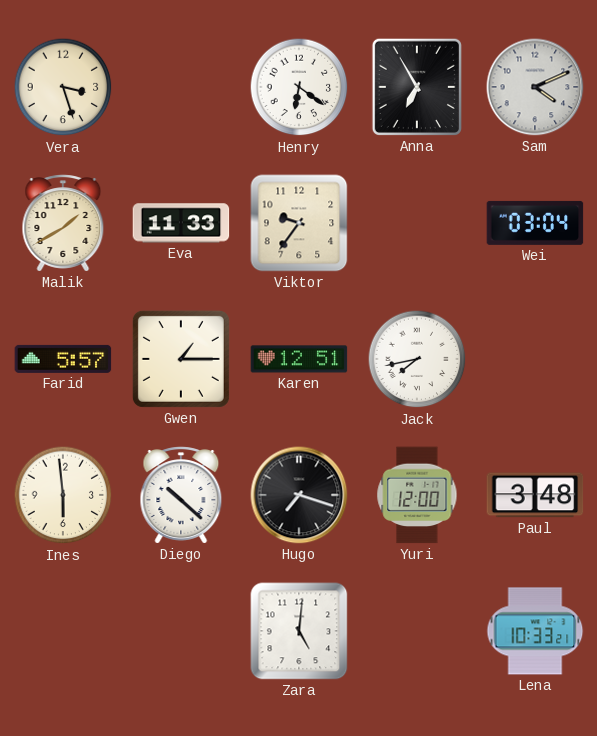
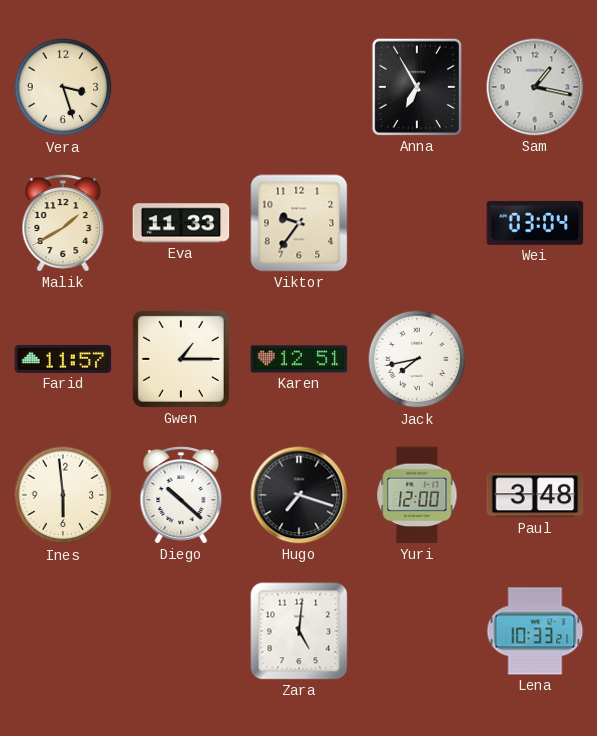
Henry: 6:21 -> none
Sam: 4:11 -> 1:17
Farid: 5:57 -> 11:57
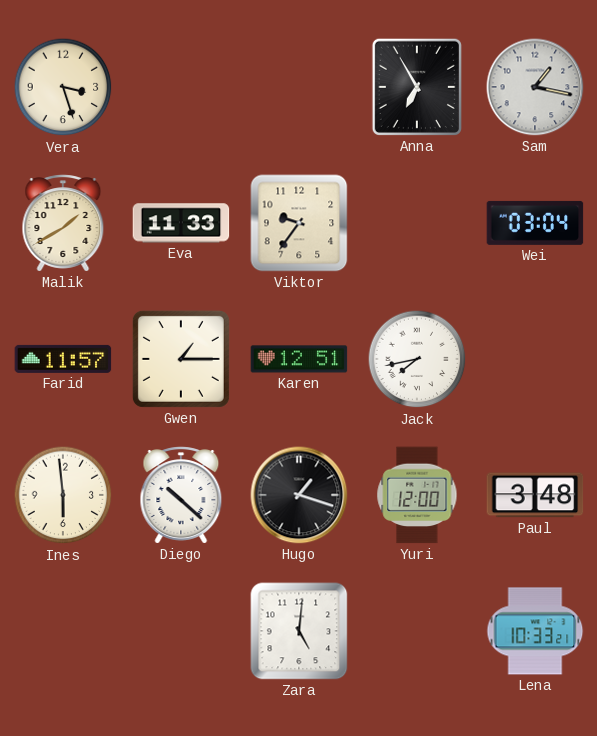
Hugo: 7:18 -> 1:18
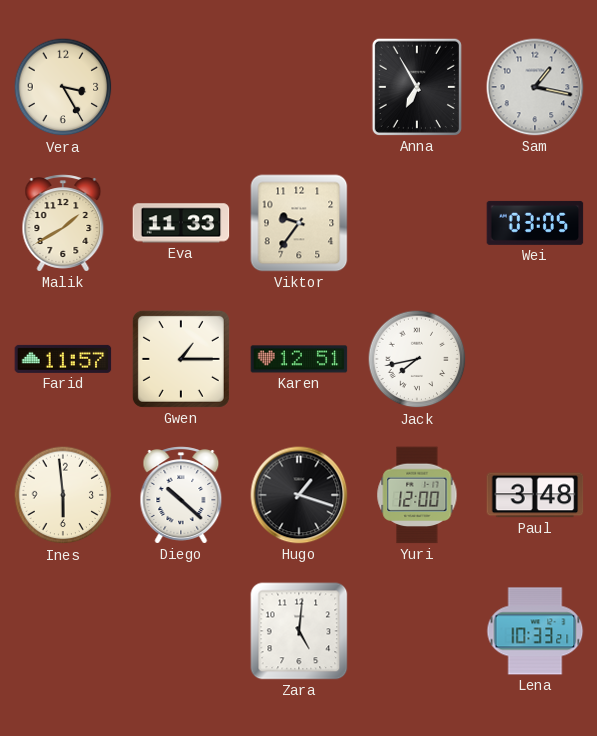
Vera: 3:27 -> 3:25
Wei: 03:04 -> 03:05
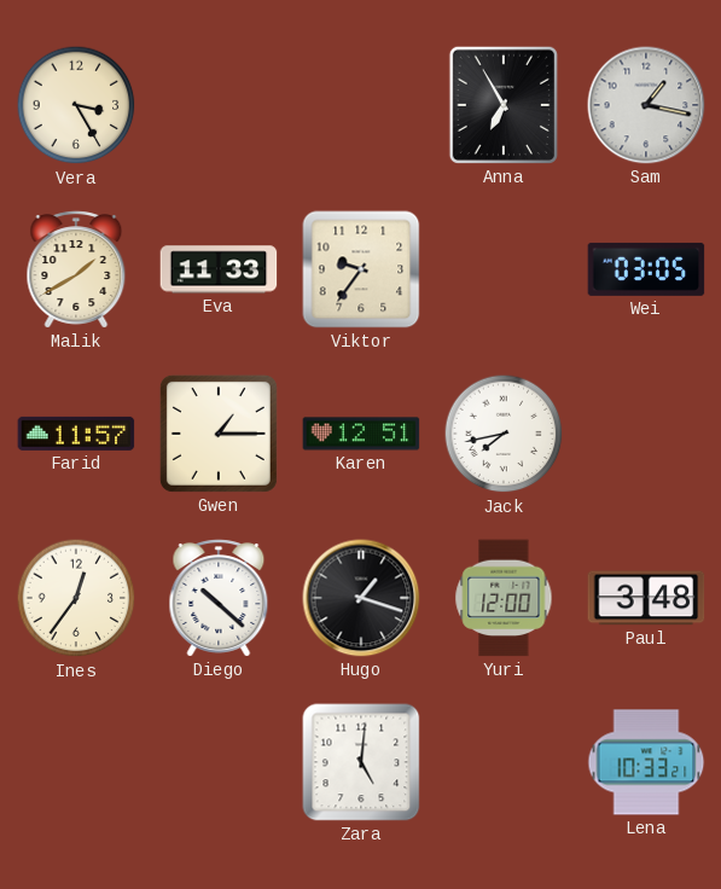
Ines: 5:59 -> 12:36
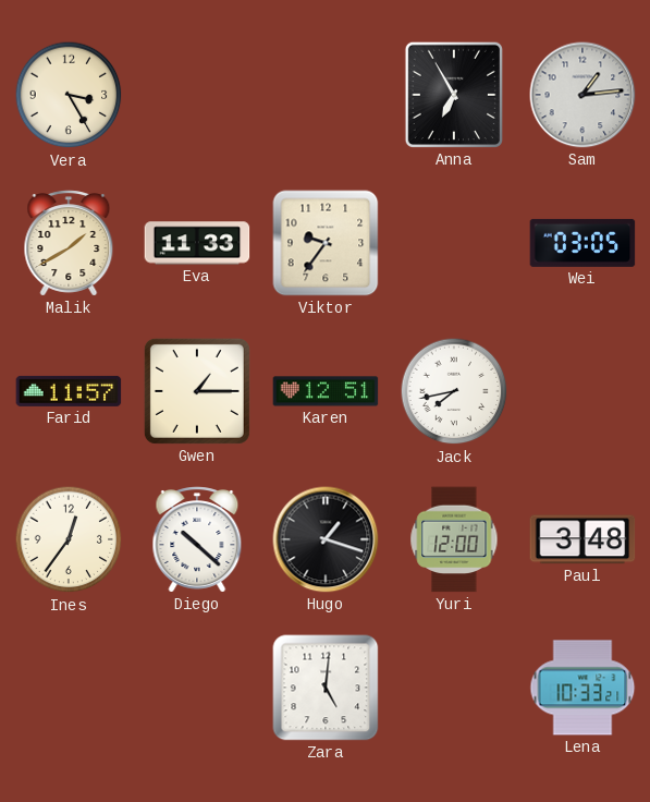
Sam: 1:17 -> 1:14
